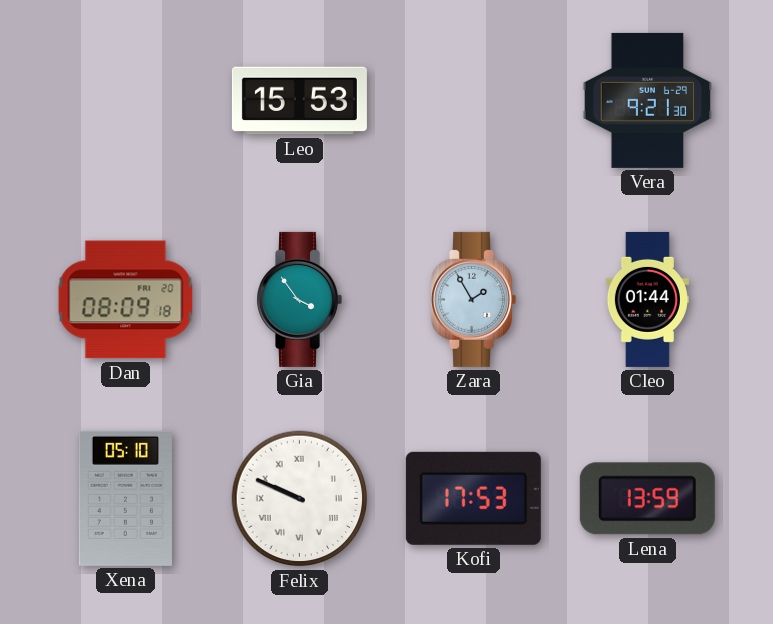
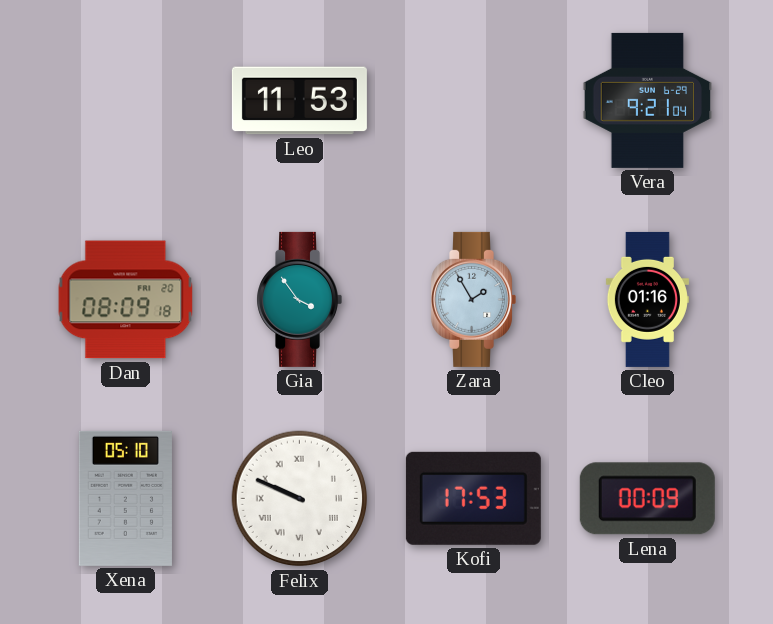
Leo: 15:53 -> 11:53
Vera: 9:21:30 -> 9:21:04
Cleo: 01:44 -> 01:16
Lena: 13:59 -> 00:09
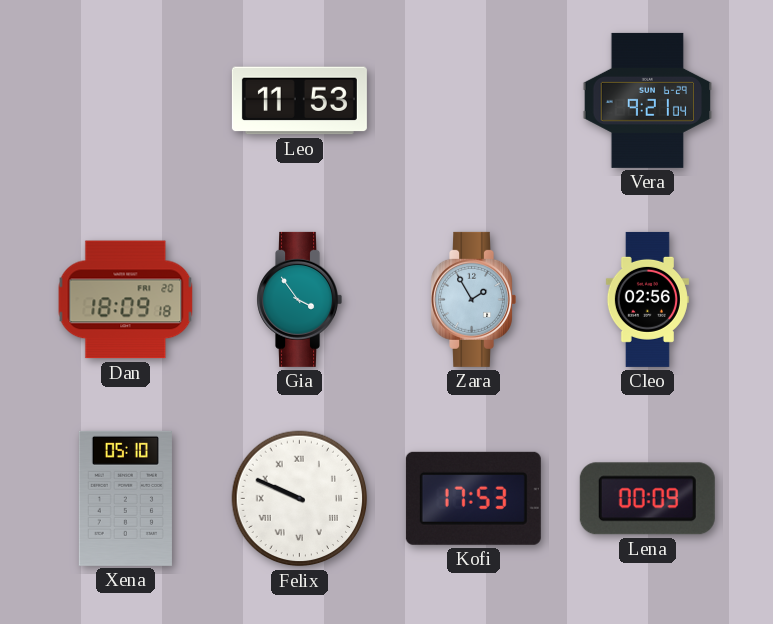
Dan: 08:09 -> 18:09
Cleo: 01:16 -> 02:56
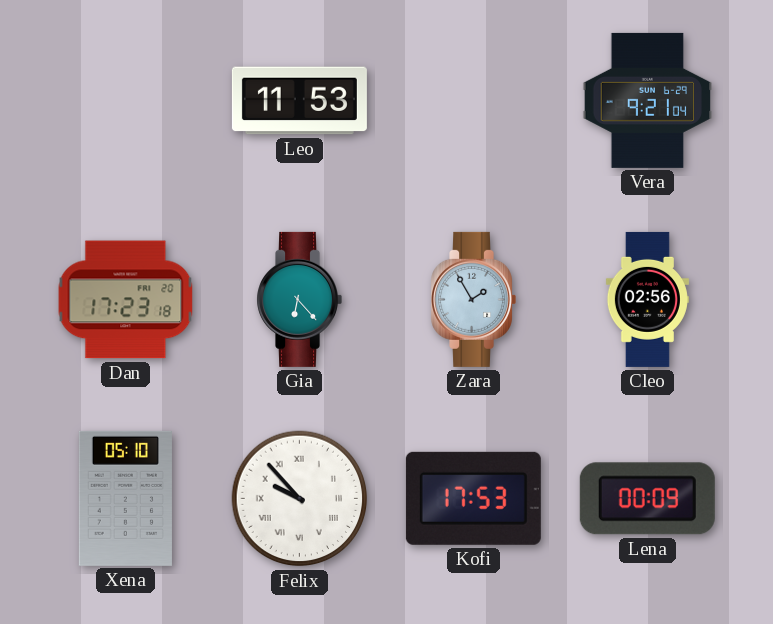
Dan: 18:09 -> 17:23
Gia: 3:54 -> 6:23
Felix: 9:49 -> 9:53
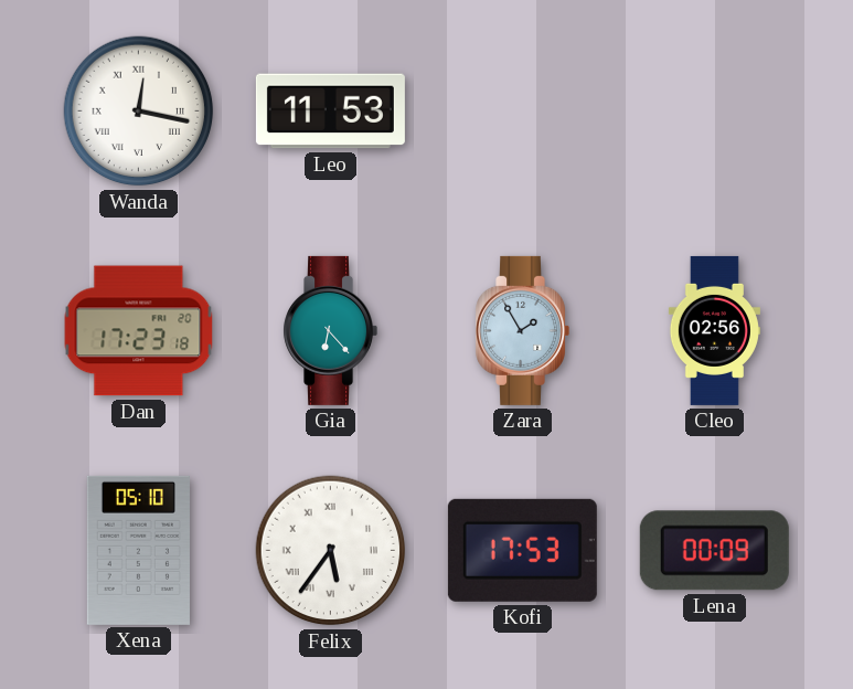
Wanda: none -> 12:17
Vera: 9:21 -> none
Felix: 9:53 -> 5:36
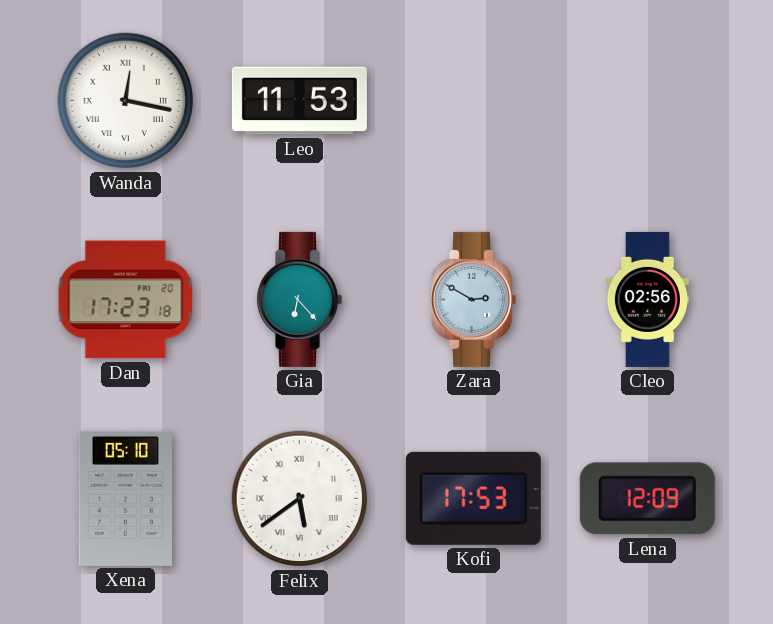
Zara: 1:55 -> 2:50
Felix: 5:36 -> 5:39
Lena: 00:09 -> 12:09
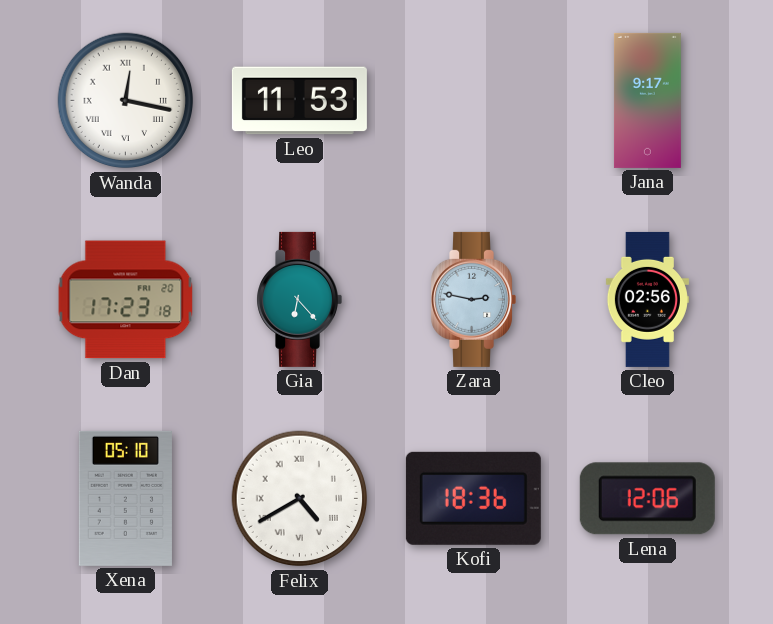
Jana: none -> 9:17
Zara: 2:50 -> 2:47
Felix: 5:39 -> 4:40
Kofi: 17:53 -> 18:36
Lena: 12:09 -> 12:06
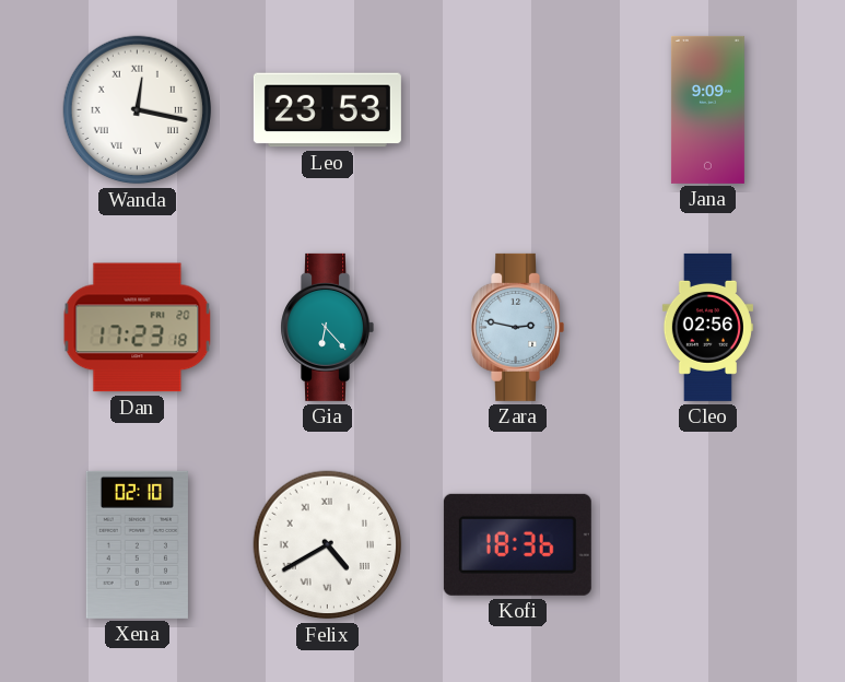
Leo: 11:53 -> 23:53
Jana: 9:17 -> 9:09
Xena: 05:10 -> 02:10
Lena: 12:06 -> none
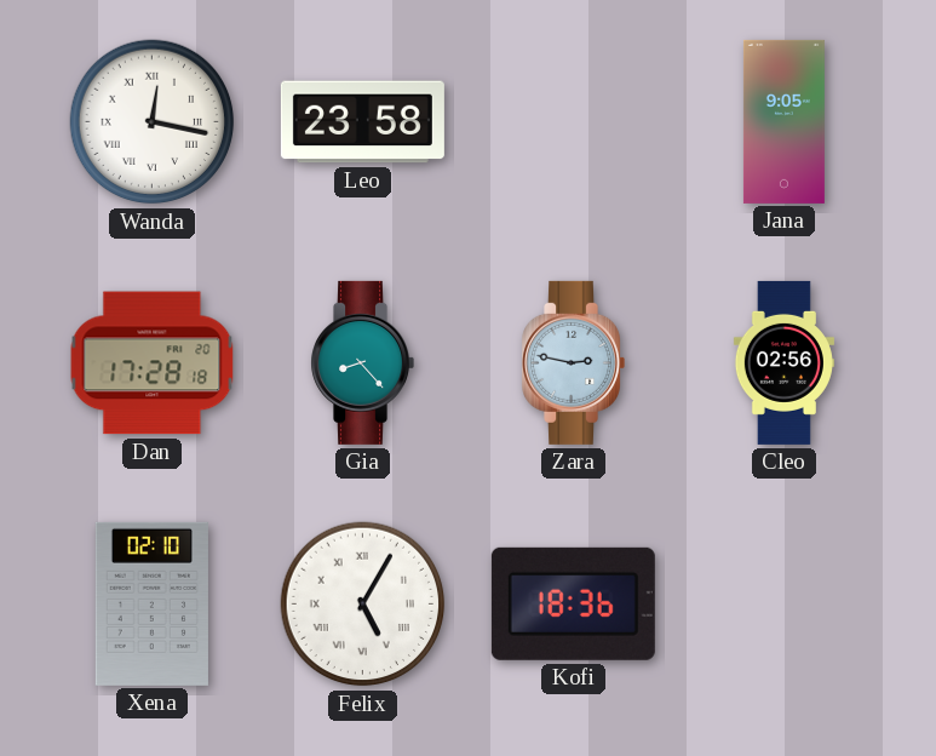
Leo: 23:53 -> 23:58
Jana: 9:09 -> 9:05
Dan: 17:23 -> 17:28
Gia: 6:23 -> 8:23
Felix: 4:40 -> 5:05
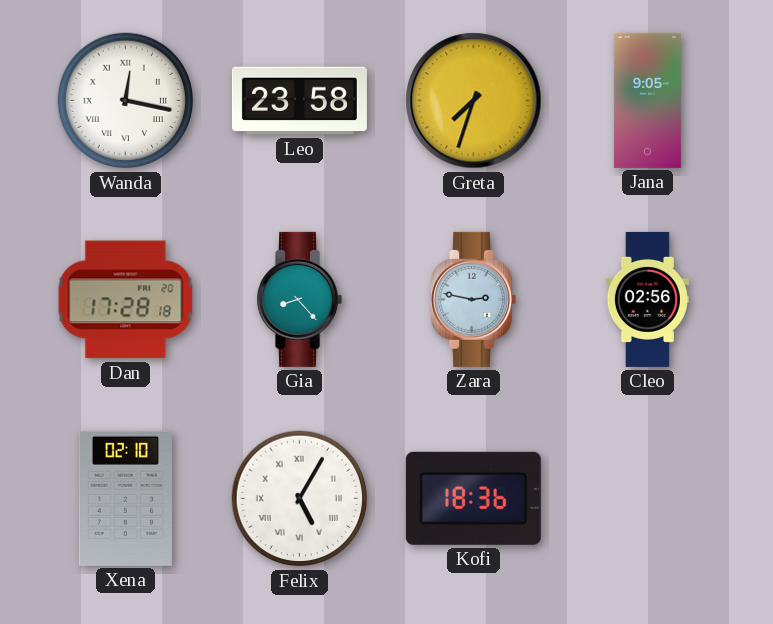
Greta: none -> 7:33
